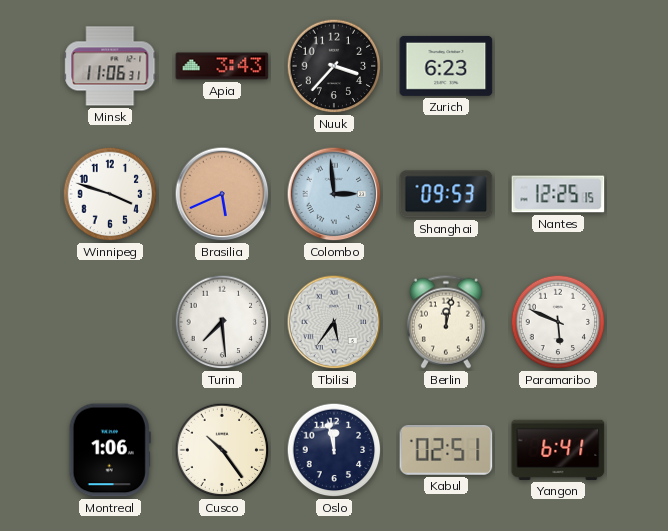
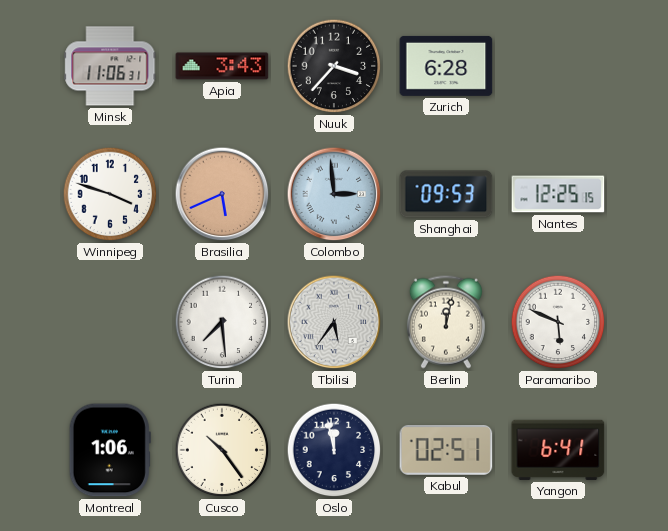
Zurich: 6:23 -> 6:28
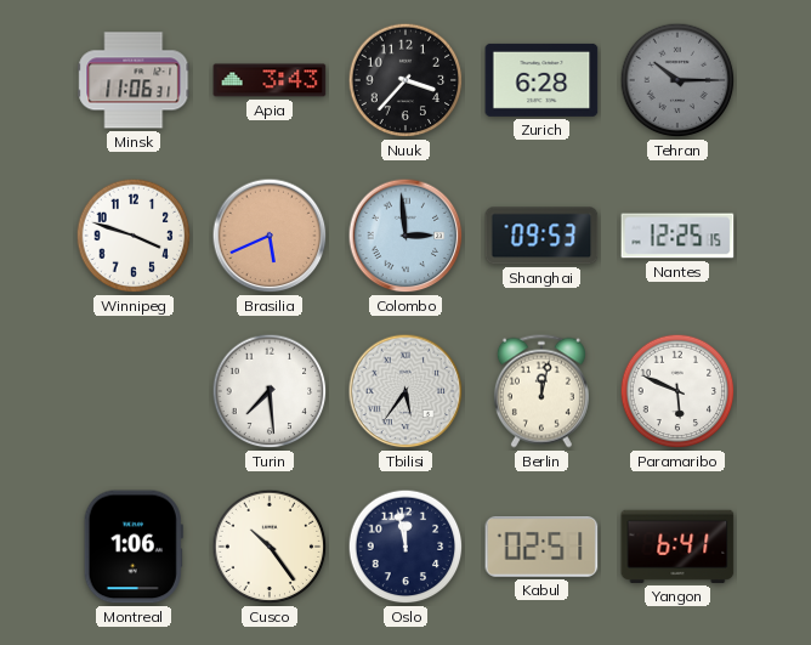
Tehran: none -> 10:15
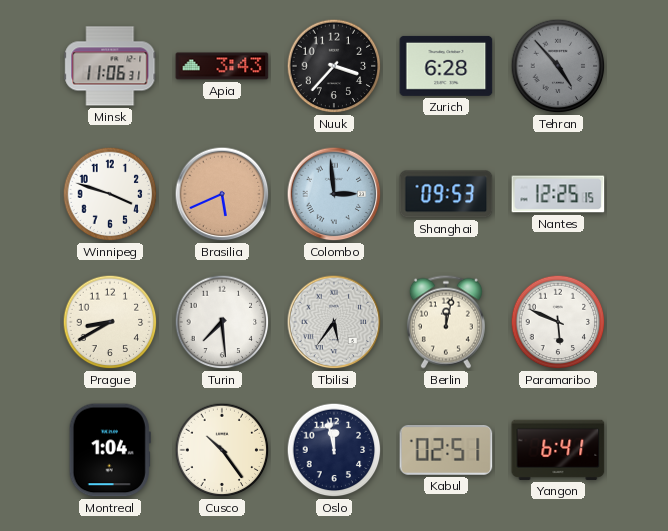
Tehran: 10:15 -> 4:53
Prague: none -> 8:40
Montreal: 1:06 -> 1:04
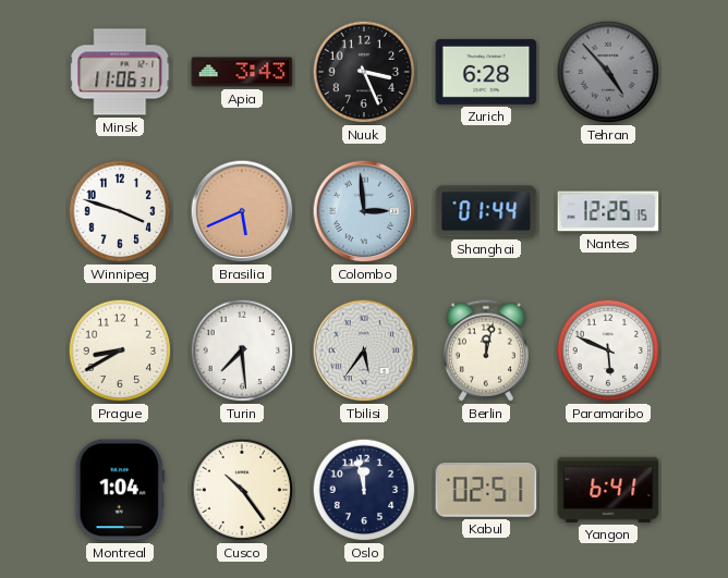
Nuuk: 3:37 -> 3:26
Shanghai: 09:53 -> 01:44
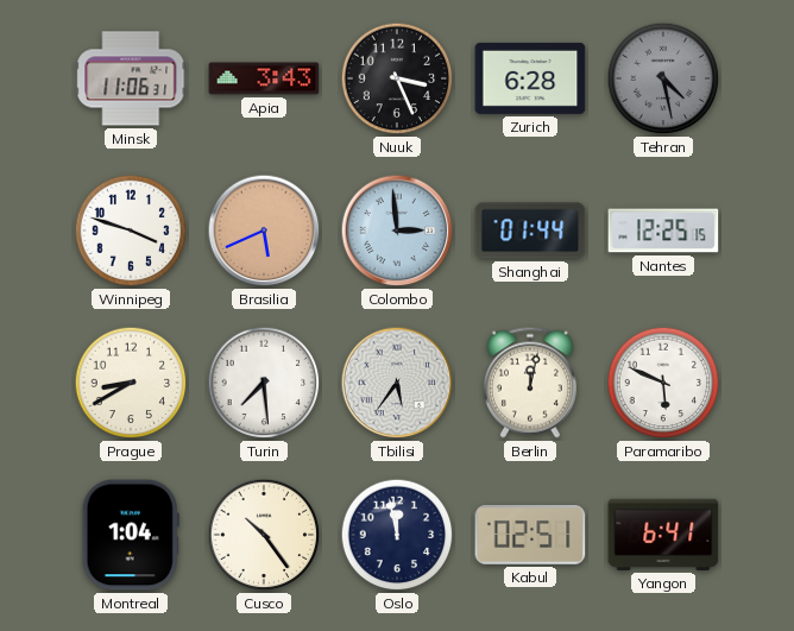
Tehran: 4:53 -> 4:28
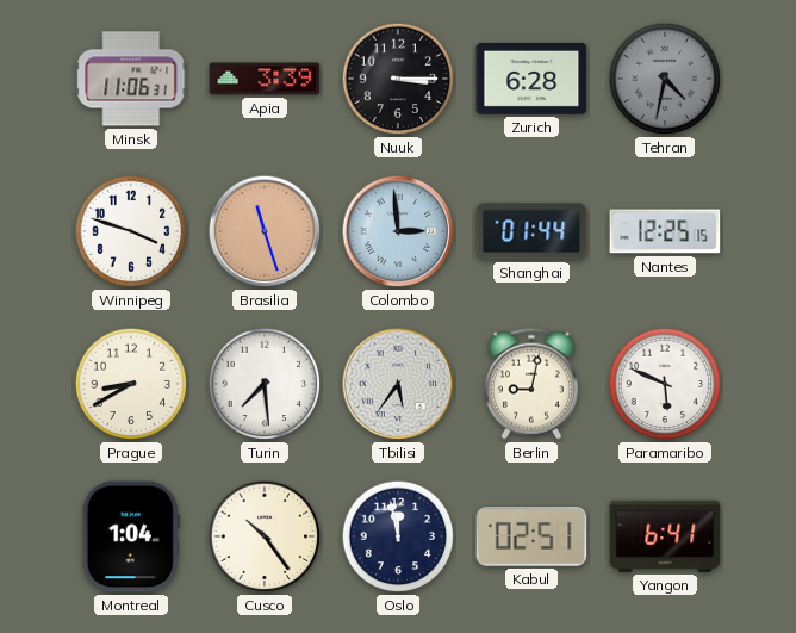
Apia: 3:43 -> 3:39
Nuuk: 3:26 -> 3:15
Tehran: 4:28 -> 4:32
Brasilia: 5:41 -> 11:27
Berlin: 12:02 -> 9:02
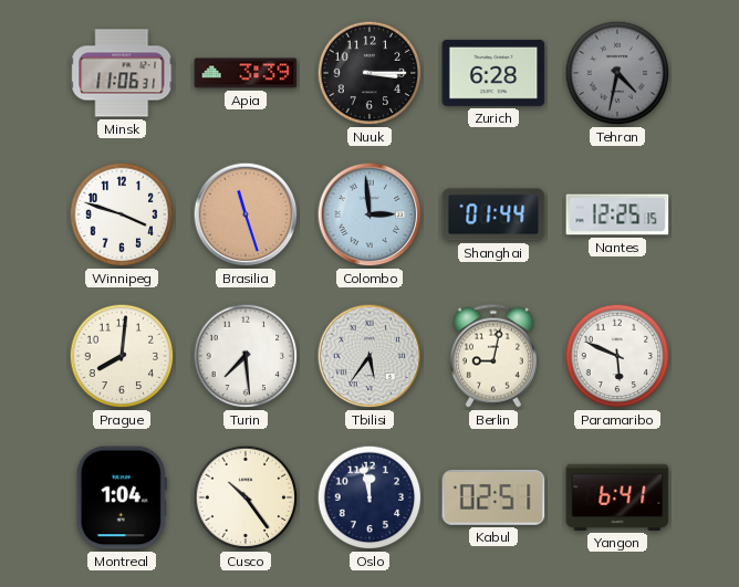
Prague: 8:40 -> 8:01
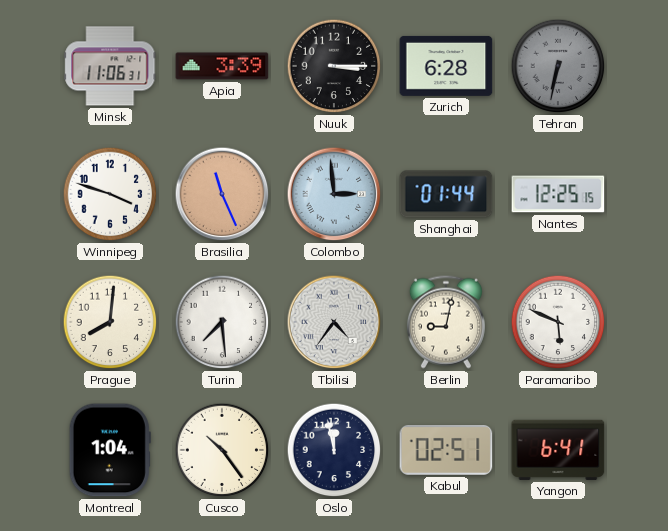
Tehran: 4:32 -> 6:32
Brasilia: 11:27 -> 11:26
Tbilisi: 5:36 -> 4:36
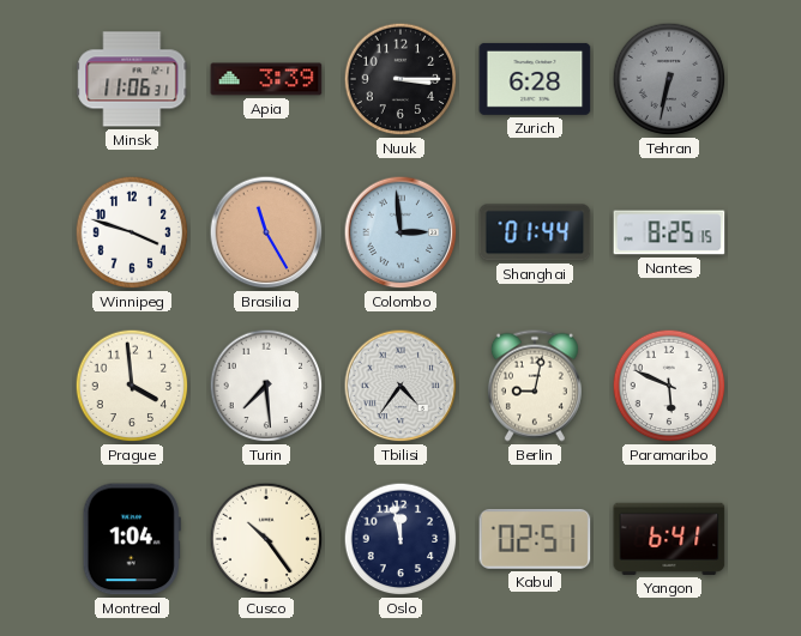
Brasilia: 11:26 -> 11:25
Nantes: 12:25 -> 8:25
Prague: 8:01 -> 3:59
